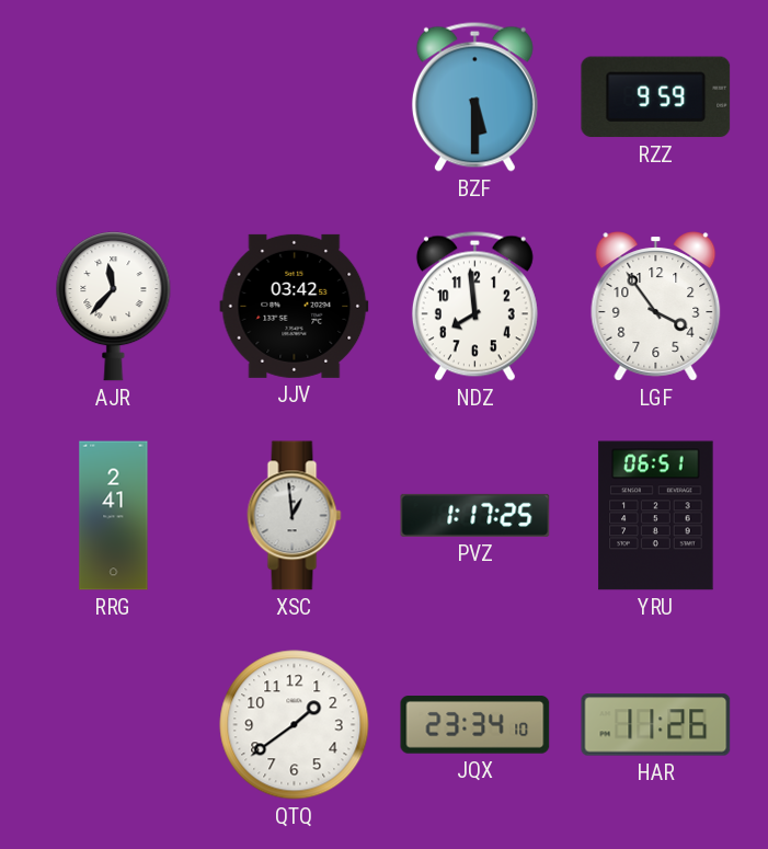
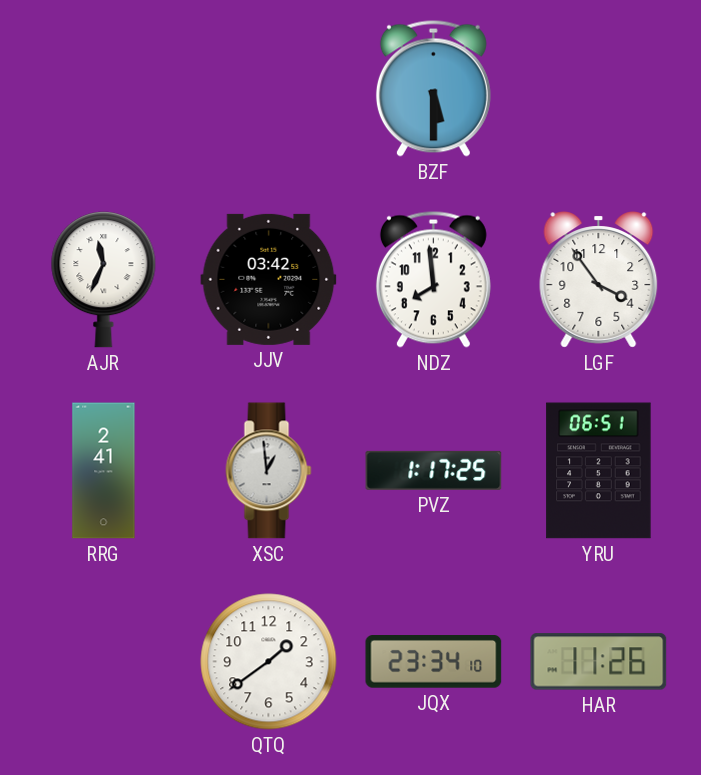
RZZ: 9:59 -> none
AJR: 11:37 -> 11:34
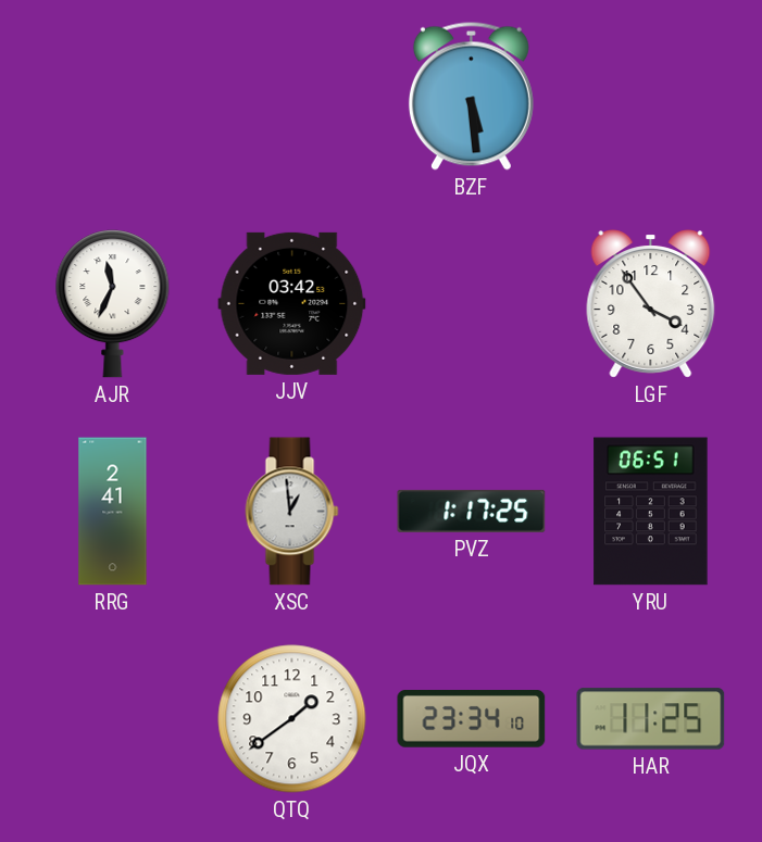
BZF: 5:30 -> 5:29
NDZ: 7:59 -> none
HAR: 11:26 -> 11:25
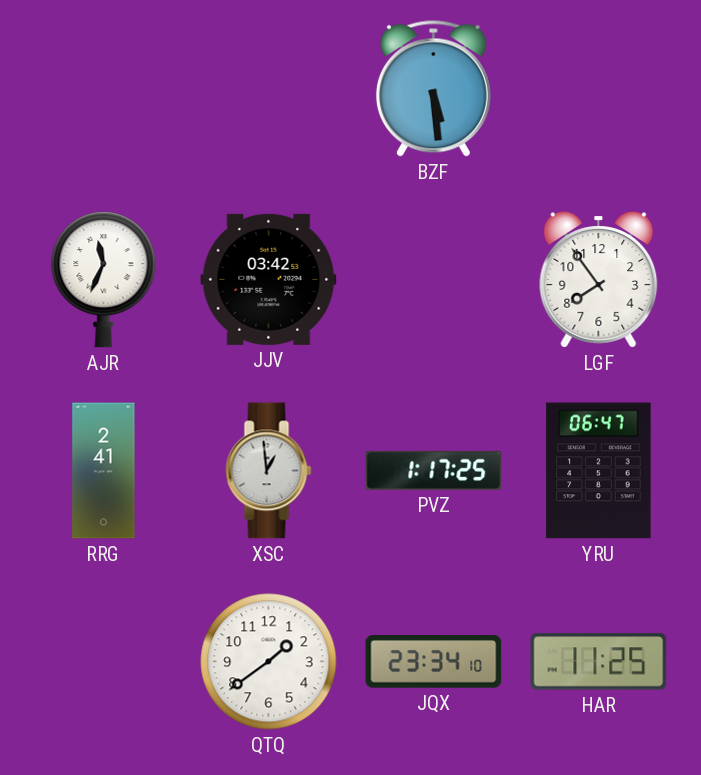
LGF: 3:54 -> 7:54
YRU: 06:51 -> 06:47
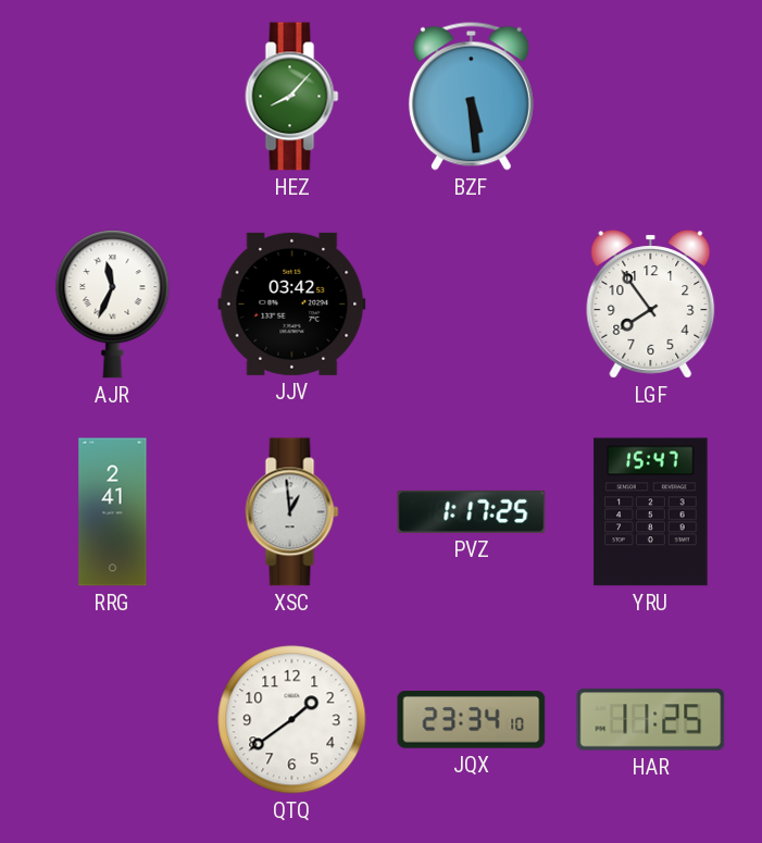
HEZ: none -> 8:07
YRU: 06:47 -> 15:47
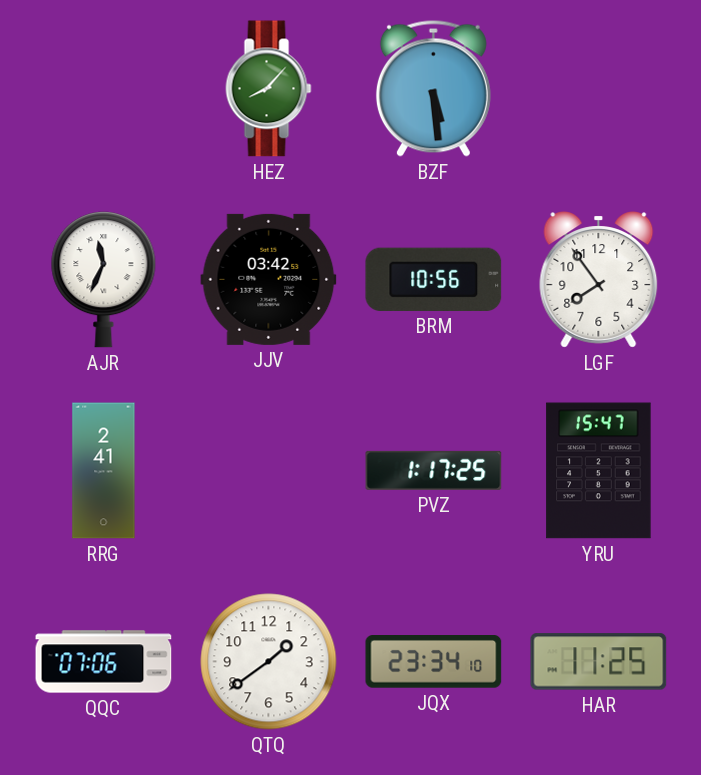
BRM: none -> 10:56
XSC: 12:59 -> none
QQC: none -> 07:06
